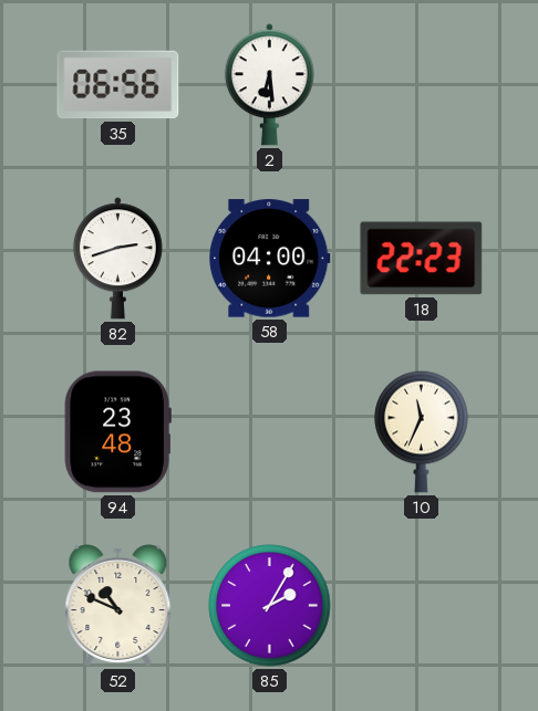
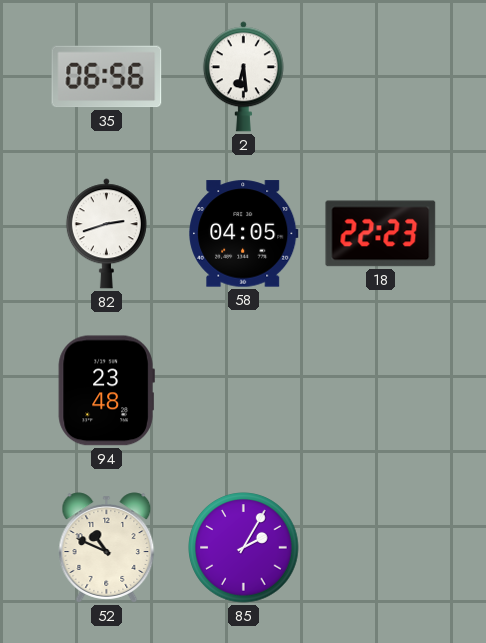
58: 04:00 -> 04:05
10: 11:34 -> none
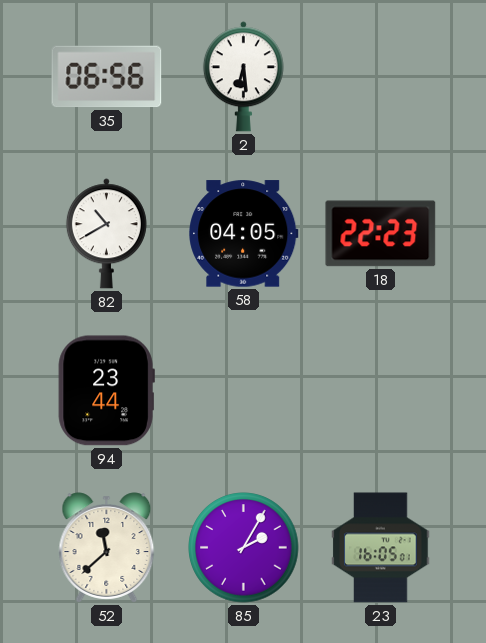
82: 2:42 -> 10:40
94: 23:48 -> 23:44
52: 10:49 -> 11:38
23: none -> 16:05
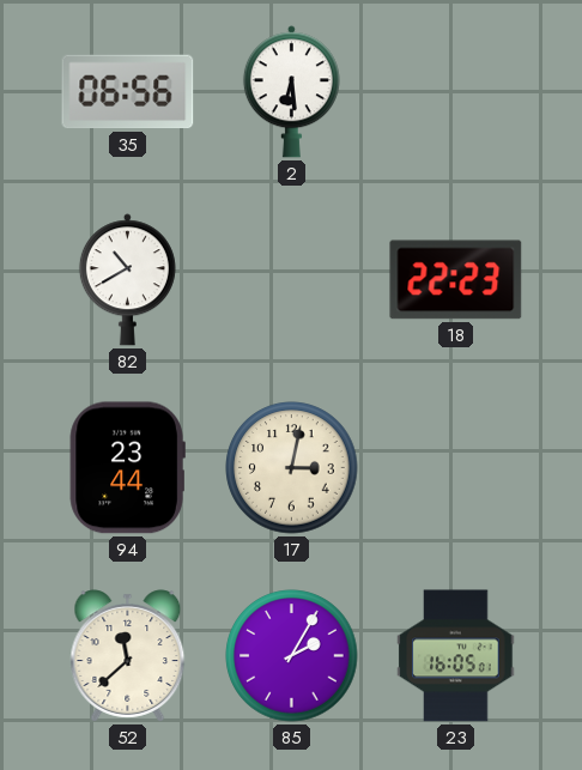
58: 04:05 -> none
17: none -> 3:02
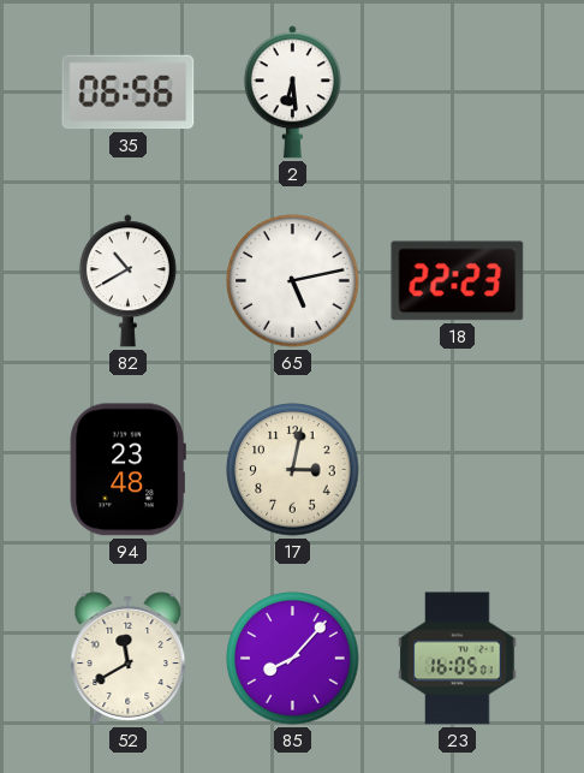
65: none -> 5:13
94: 23:44 -> 23:48
52: 11:38 -> 11:40
85: 2:05 -> 8:07
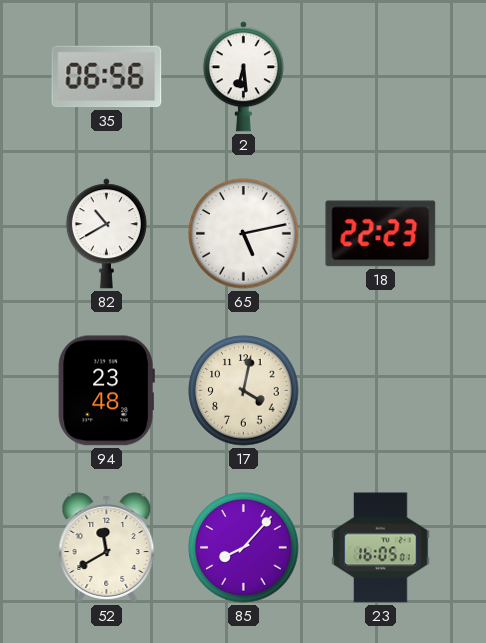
17: 3:02 -> 4:02
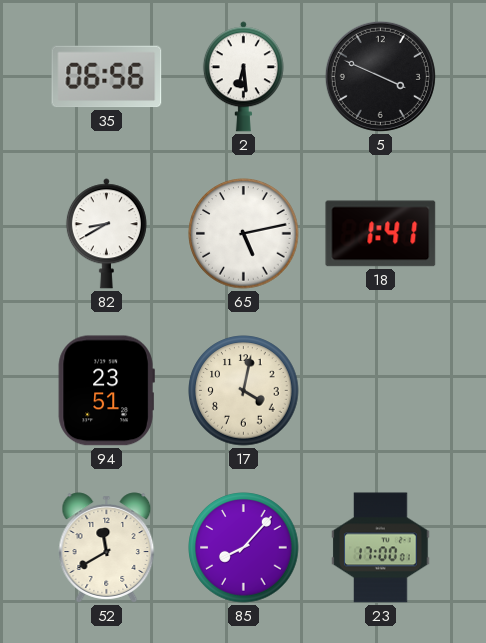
5: none -> 3:49
82: 10:40 -> 8:40
18: 22:23 -> 1:41
94: 23:48 -> 23:51
23: 16:05 -> 17:00
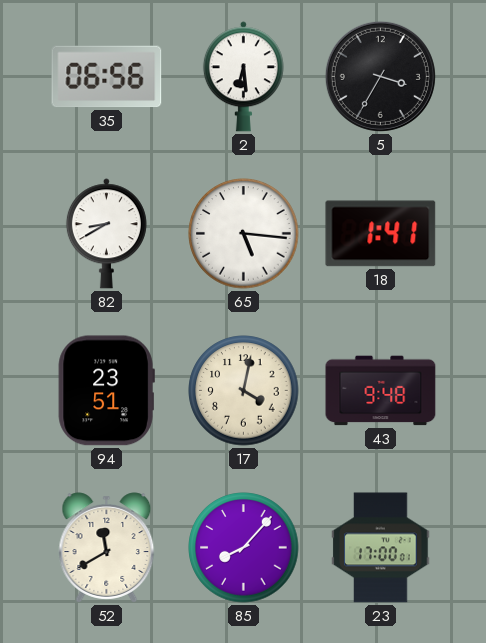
5: 3:49 -> 3:35
65: 5:13 -> 5:16
43: none -> 9:48
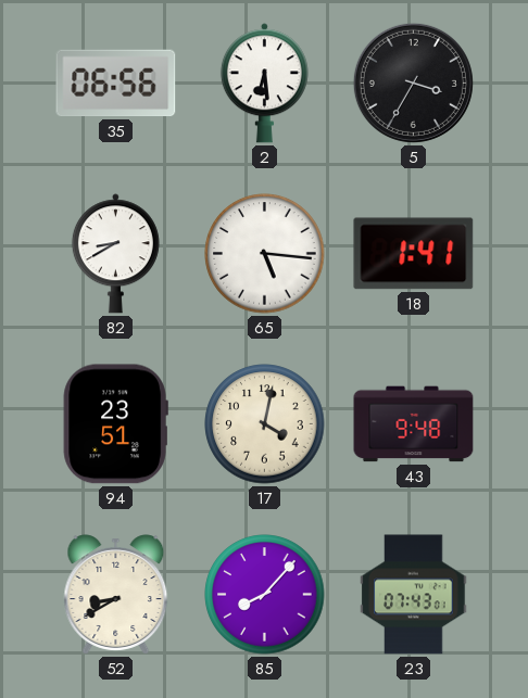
52: 11:40 -> 8:40
23: 17:00 -> 07:43
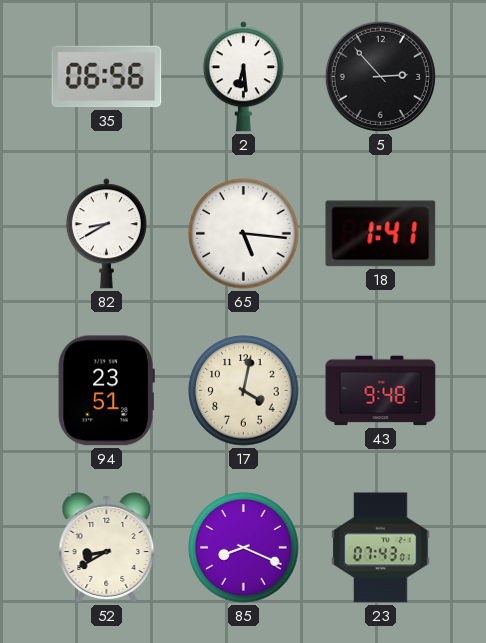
5: 3:35 -> 2:53
85: 8:07 -> 8:19
